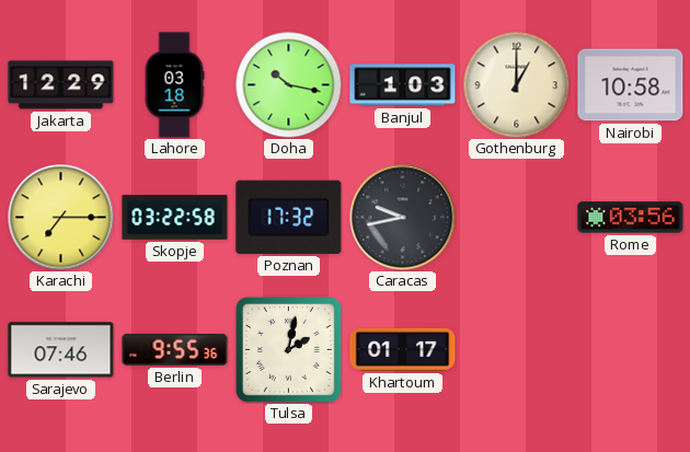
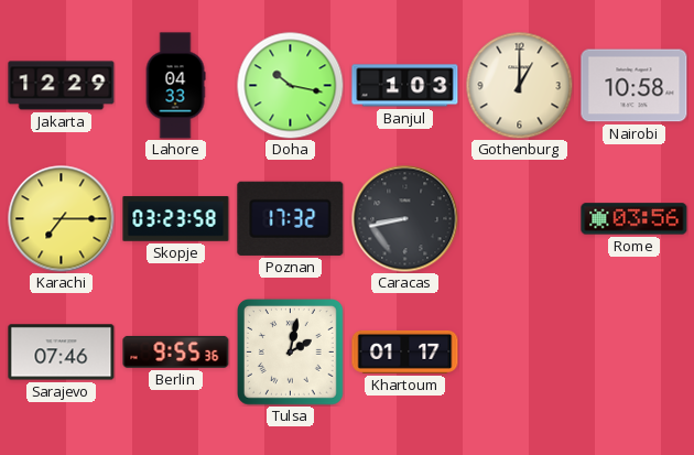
Lahore: 03:18 -> 04:33
Skopje: 03:22 -> 03:23
Caracas: 9:43 -> 8:43
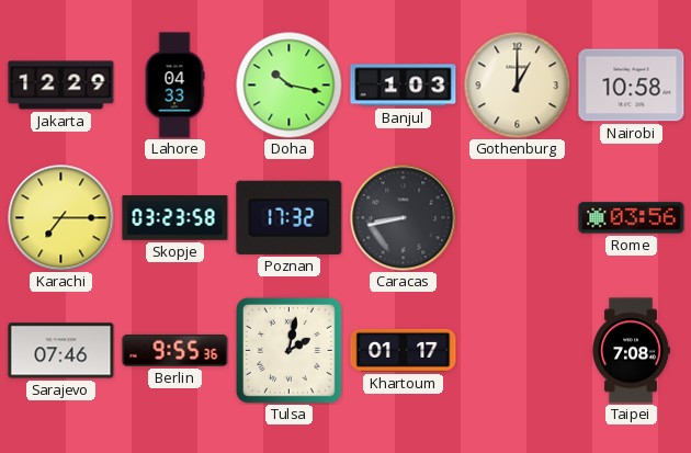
Taipei: none -> 7:08
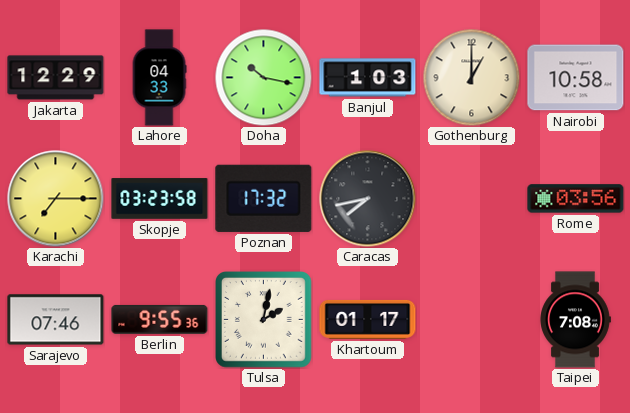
Caracas: 8:43 -> 7:43
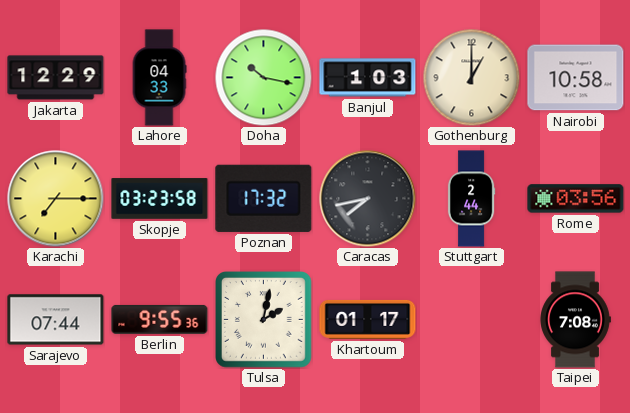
Stuttgart: none -> 2:44
Sarajevo: 07:46 -> 07:44
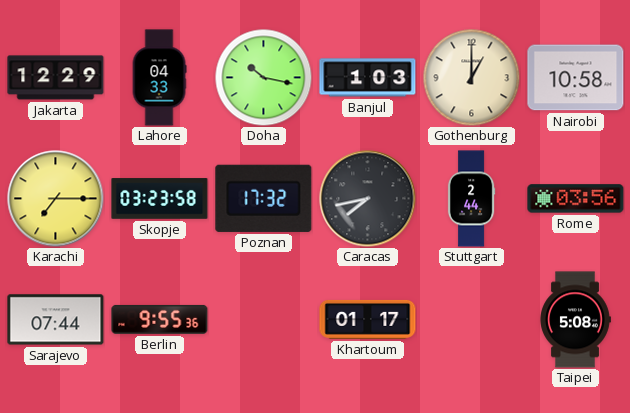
Tulsa: 2:02 -> none
Taipei: 7:08 -> 5:08
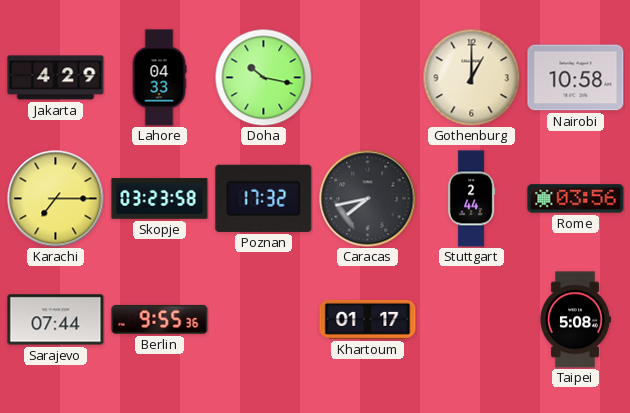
Jakarta: 12:29 -> 4:29
Banjul: 1:03 -> none
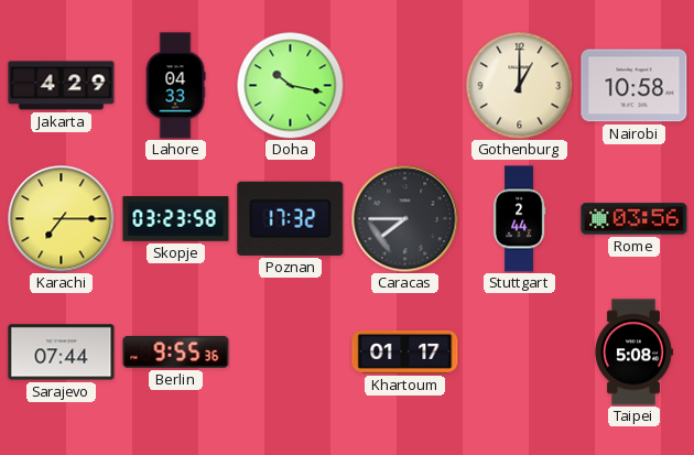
Caracas: 7:43 -> 7:45
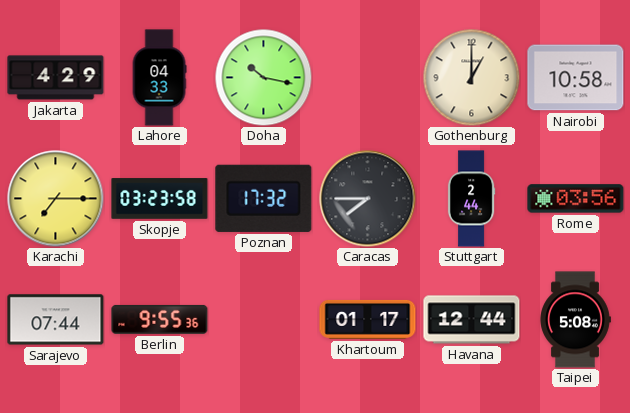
Havana: none -> 12:44
